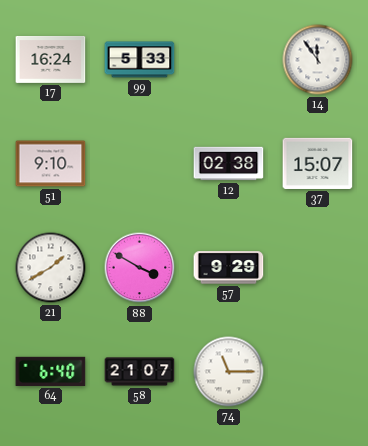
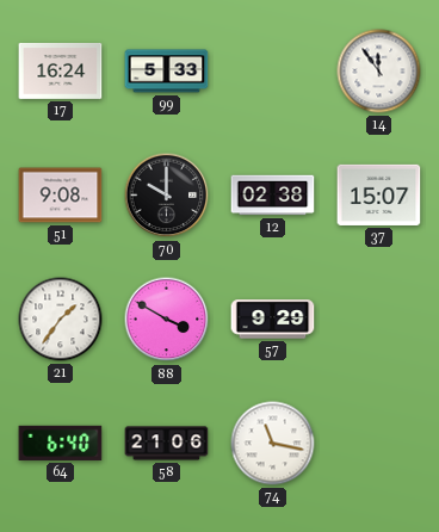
51: 9:10 -> 9:08
70: none -> 10:00
21: 1:40 -> 1:36
58: 21:07 -> 21:06
74: 11:15 -> 11:17
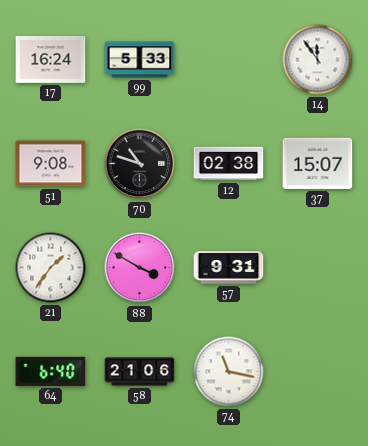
70: 10:00 -> 10:48
57: 9:29 -> 9:31
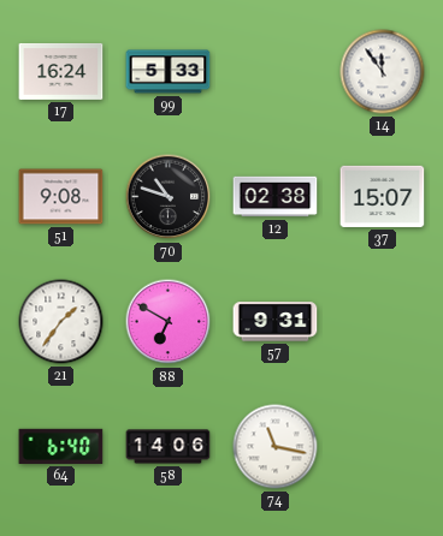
88: 3:50 -> 6:50
58: 21:06 -> 14:06
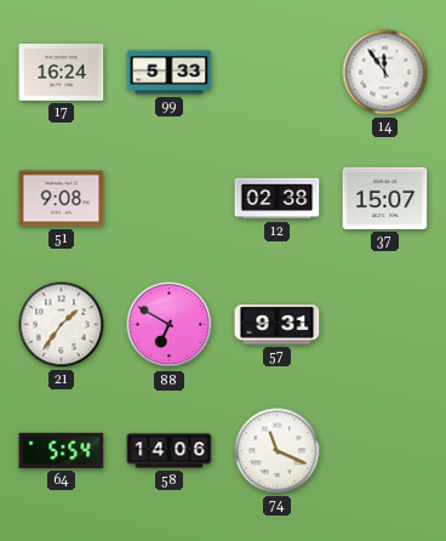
70: 10:48 -> none
64: 6:40 -> 5:54
74: 11:17 -> 11:19
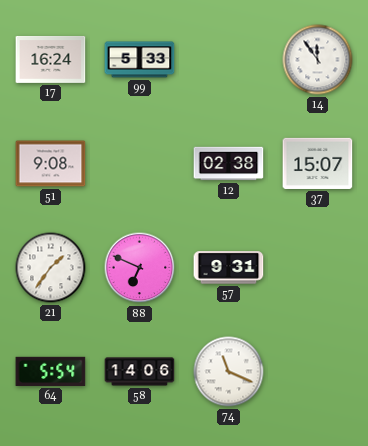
88: 6:50 -> 6:49
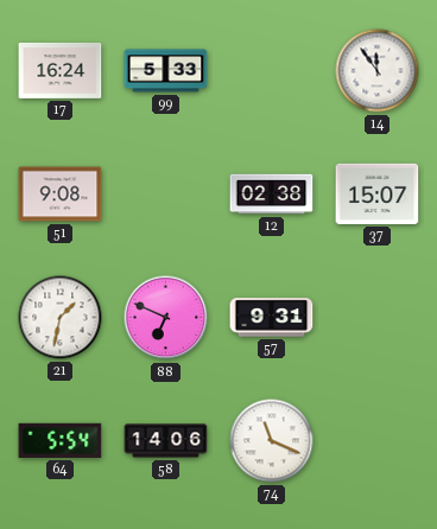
21: 1:36 -> 1:32
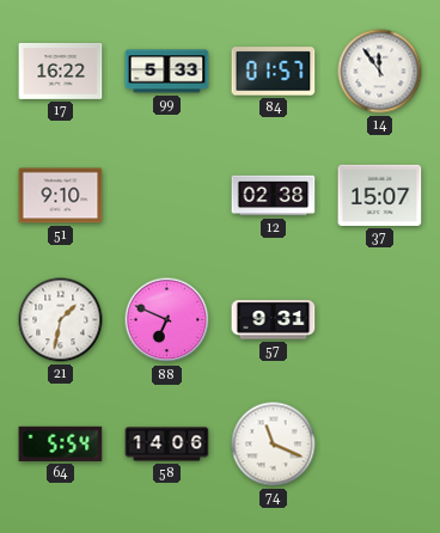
17: 16:24 -> 16:22
84: none -> 01:57
51: 9:08 -> 9:10
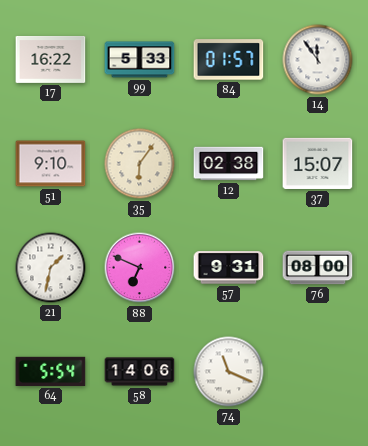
35: none -> 6:06
76: none -> 08:00
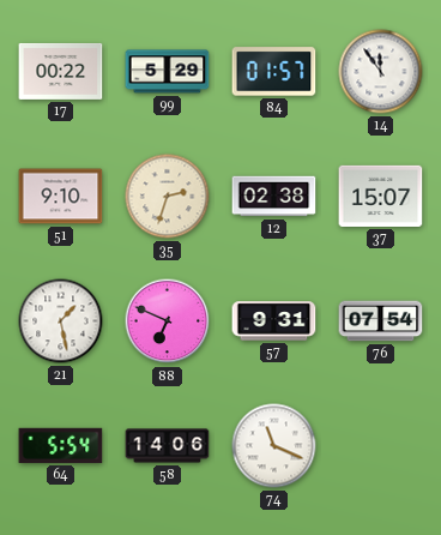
17: 16:22 -> 00:22
99: 5:33 -> 5:29
35: 6:06 -> 2:33
21: 1:32 -> 1:28
76: 08:00 -> 07:54
